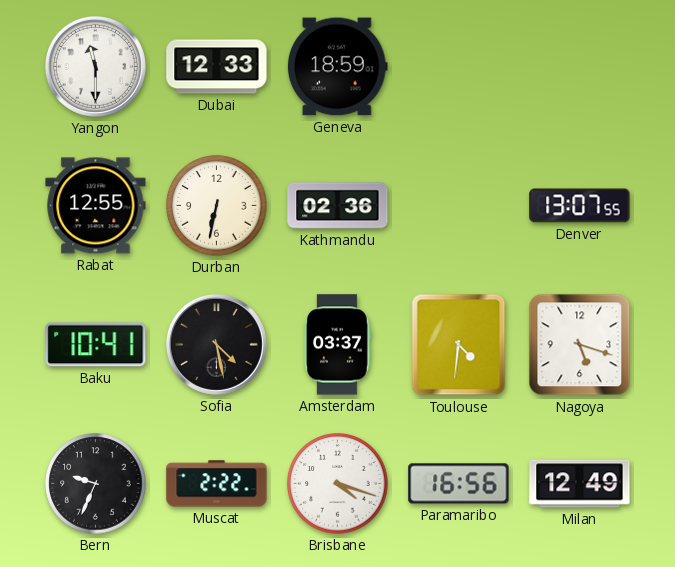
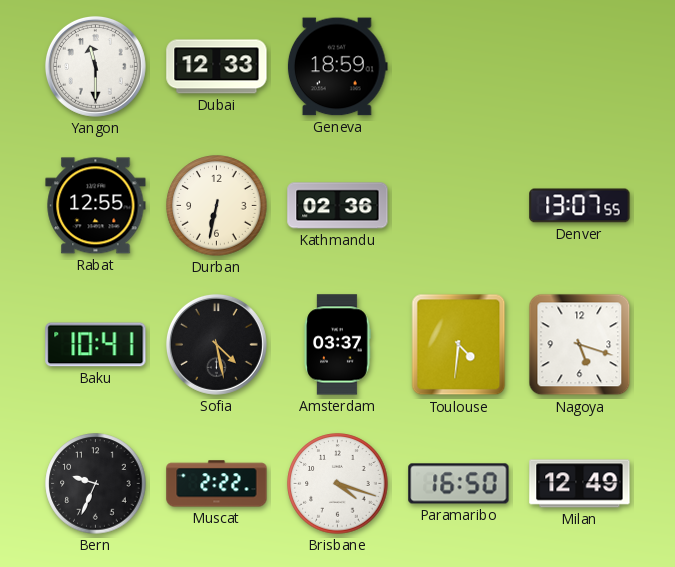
Paramaribo: 16:56 -> 16:50
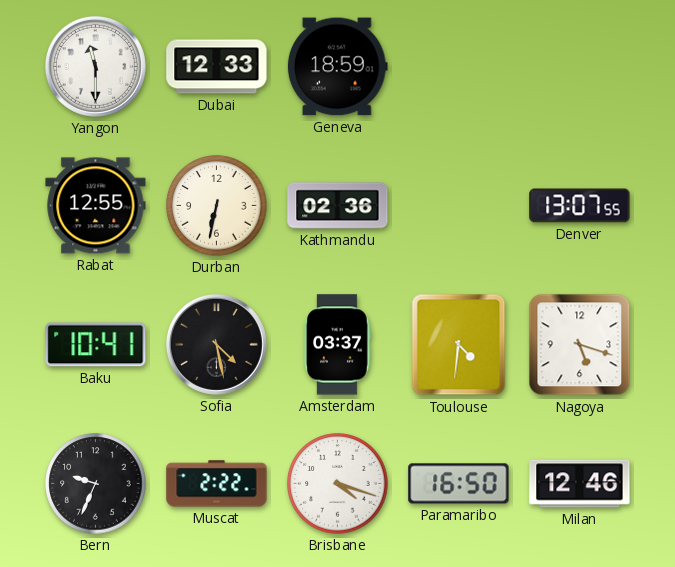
Milan: 12:49 -> 12:46
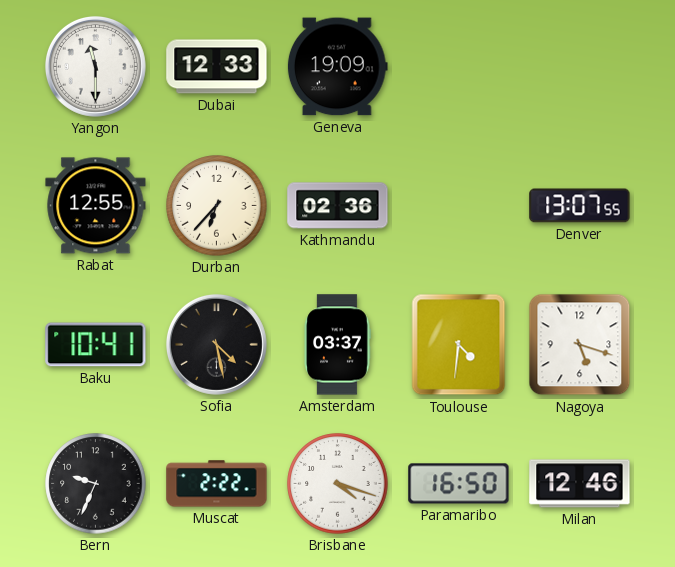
Geneva: 18:59 -> 19:09
Durban: 6:32 -> 6:37
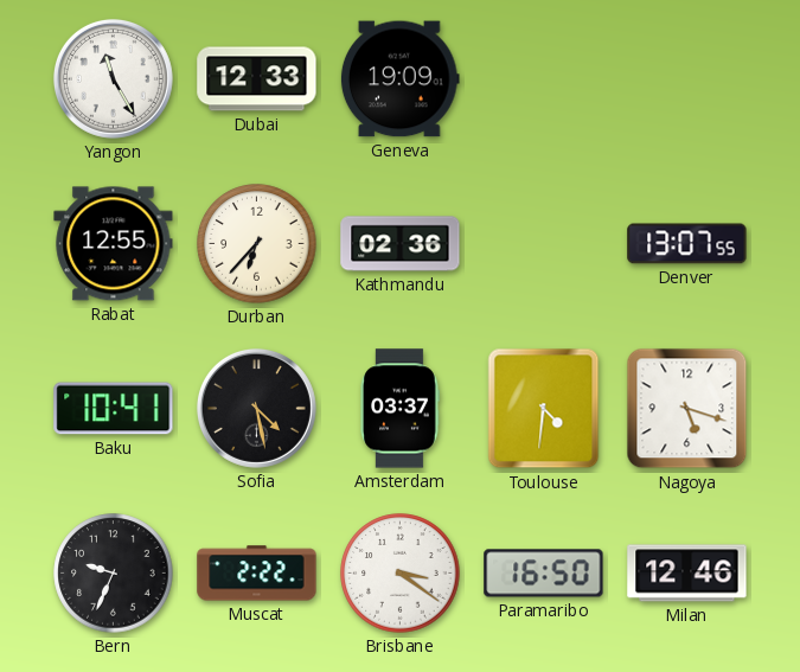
Yangon: 11:30 -> 11:25
Brisbane: 4:18 -> 3:21
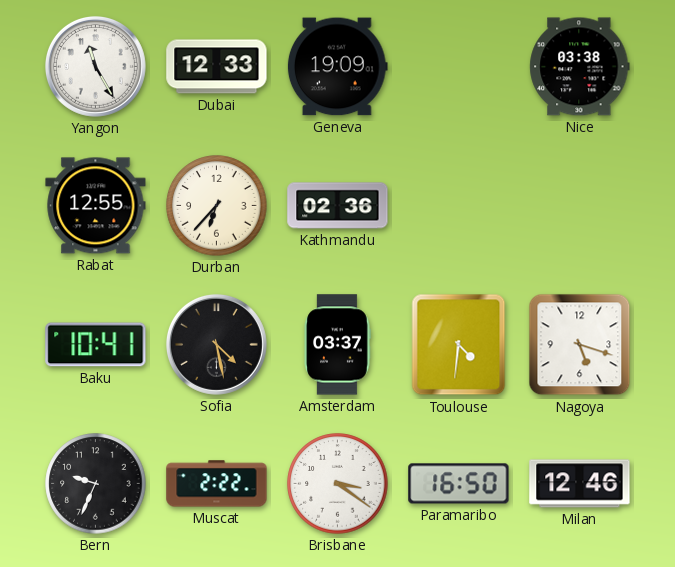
Nice: none -> 03:38
Denver: 13:07 -> none
